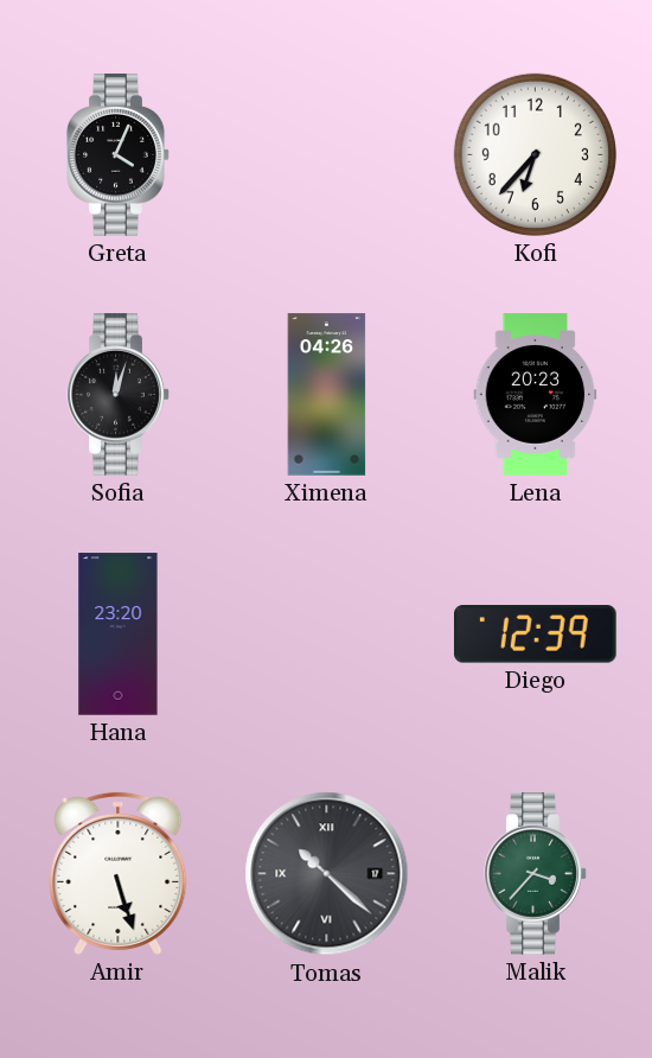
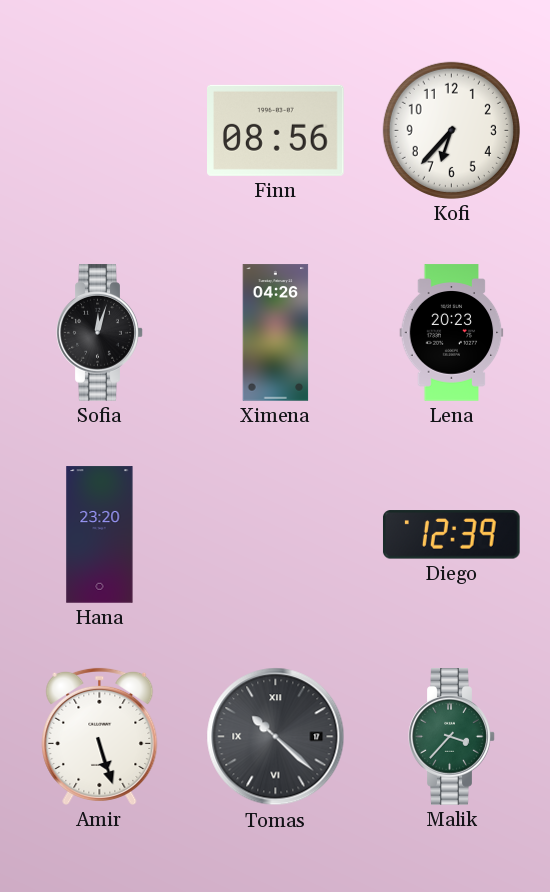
Greta: 4:04 -> none
Finn: none -> 08:56
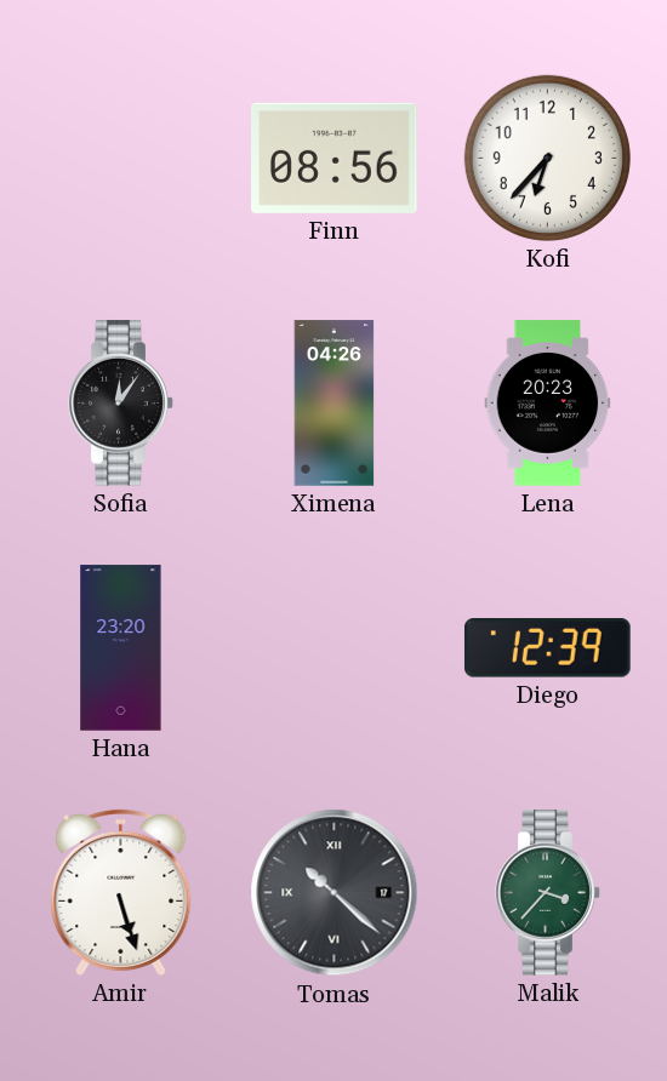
Sofia: 12:03 -> 12:06
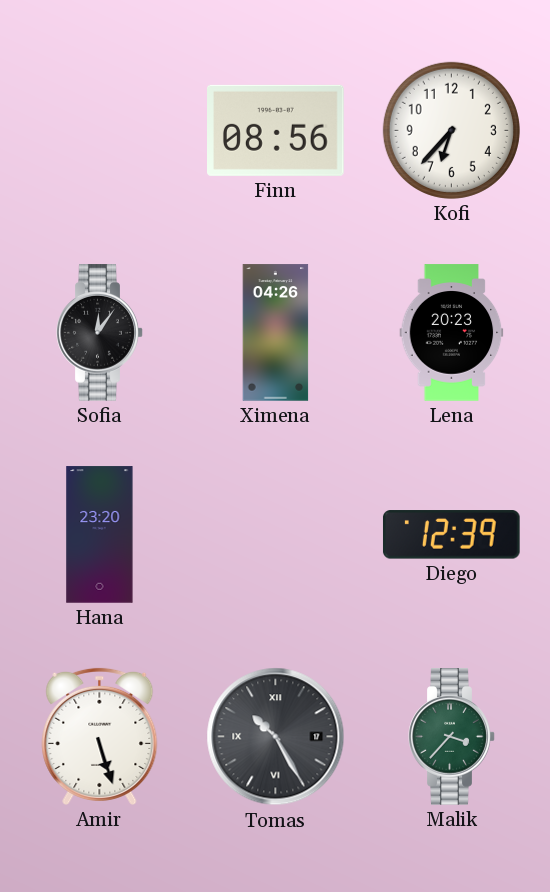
Tomas: 10:22 -> 10:25
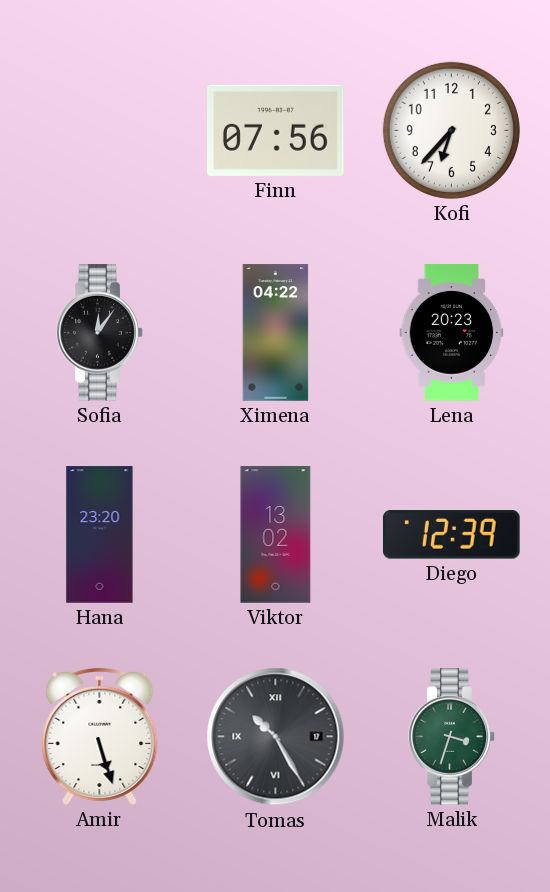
Finn: 08:56 -> 07:56
Ximena: 04:26 -> 04:22
Viktor: none -> 13:02
Malik: 3:37 -> 3:33
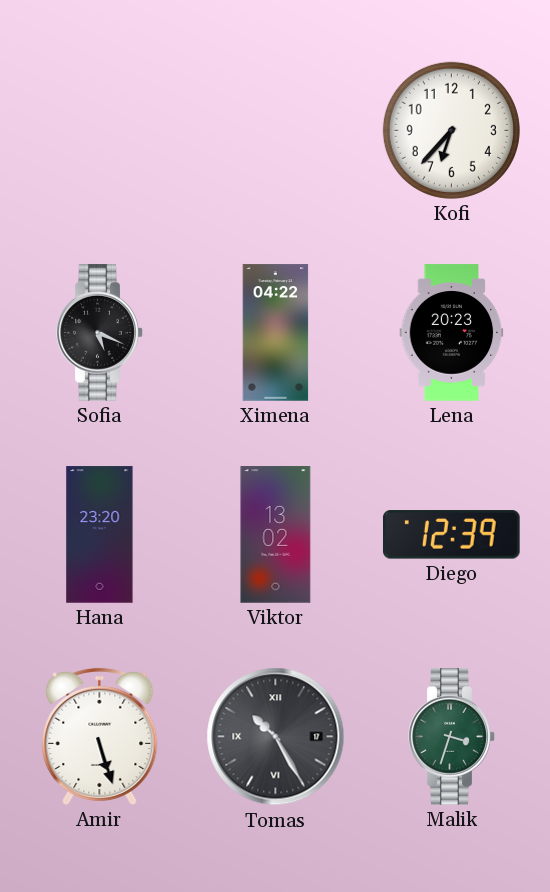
Finn: 07:56 -> none
Sofia: 12:06 -> 5:19
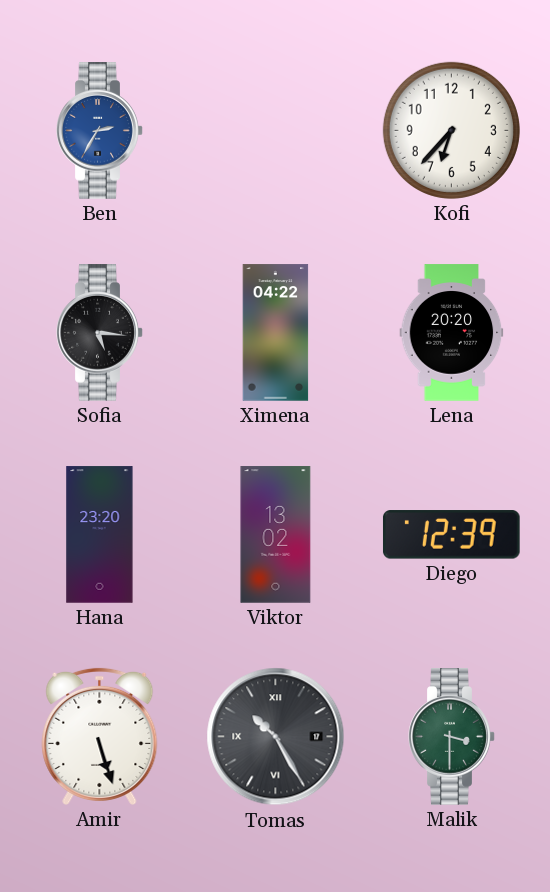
Ben: none -> 2:35
Sofia: 5:19 -> 5:16
Lena: 20:23 -> 20:20
Malik: 3:33 -> 3:30
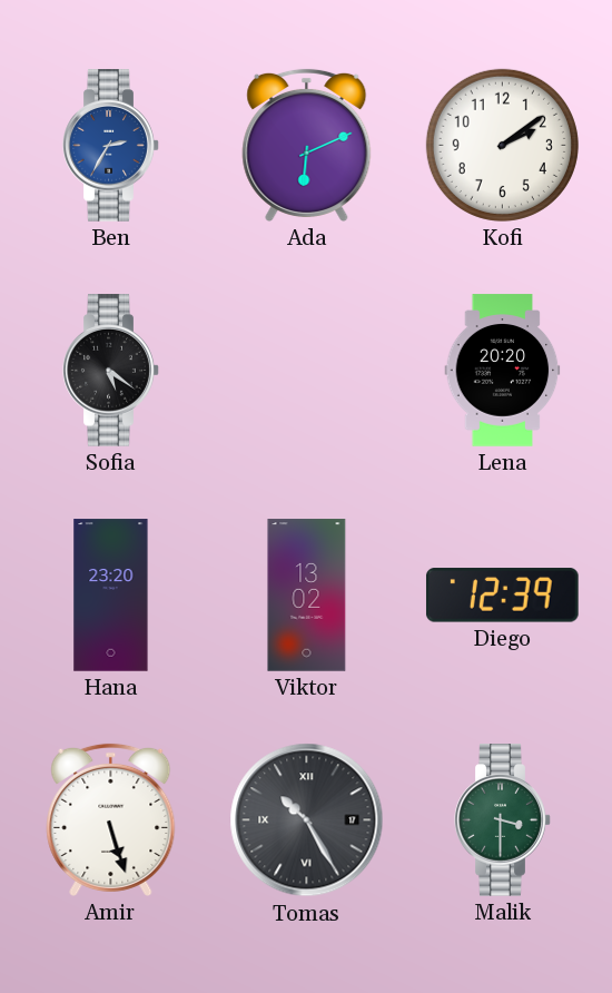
Ada: none -> 6:11
Kofi: 6:37 -> 2:09
Sofia: 5:16 -> 5:21
Ximena: 04:22 -> none
